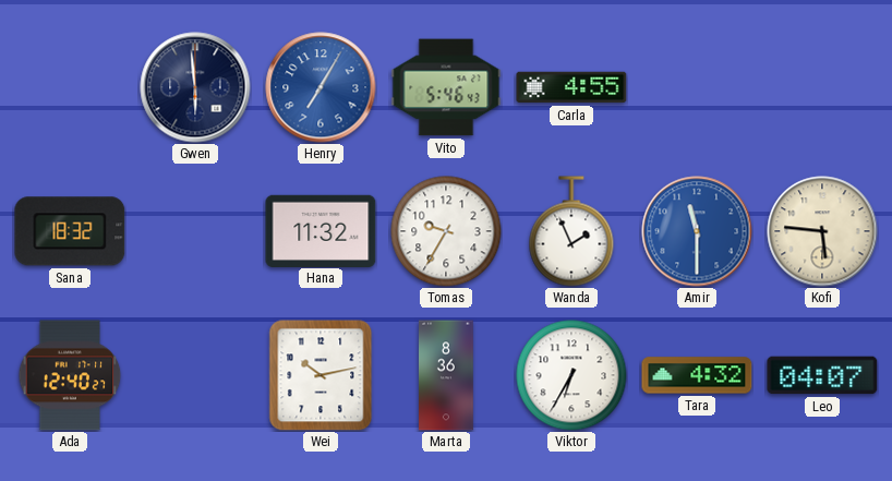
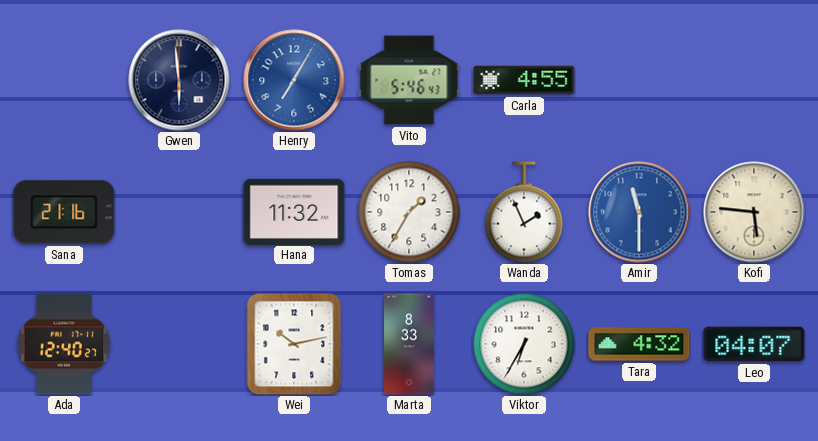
Sana: 18:32 -> 21:16
Tomas: 9:35 -> 1:35
Marta: 8:36 -> 8:33
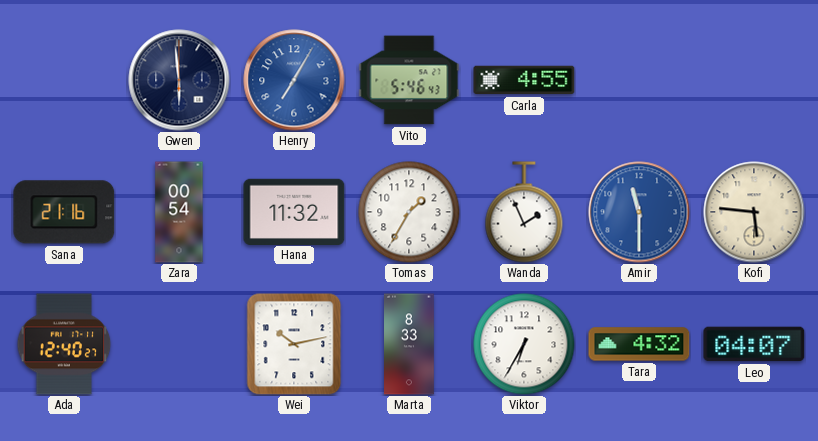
Zara: none -> 00:54
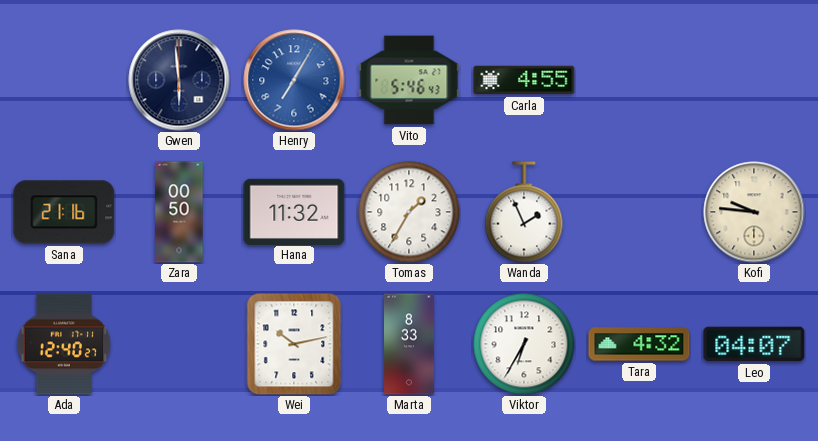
Zara: 00:54 -> 00:50
Amir: 11:30 -> none
Kofi: 5:46 -> 9:46
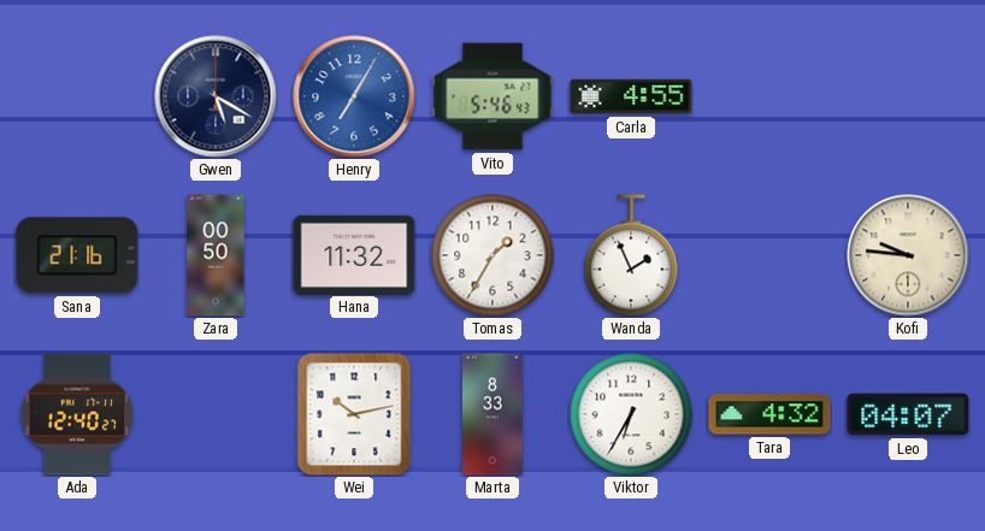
Gwen: 5:59 -> 5:20
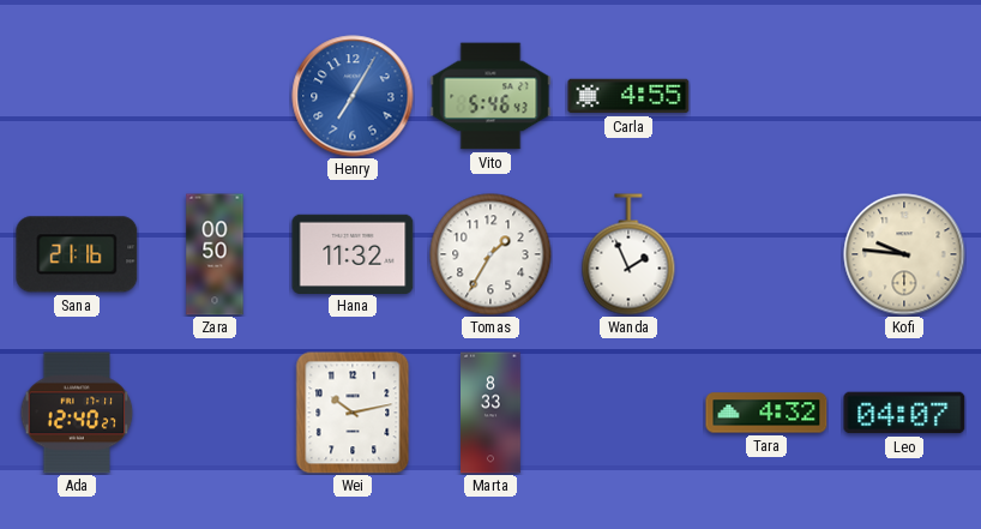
Gwen: 5:20 -> none
Viktor: 6:35 -> none
